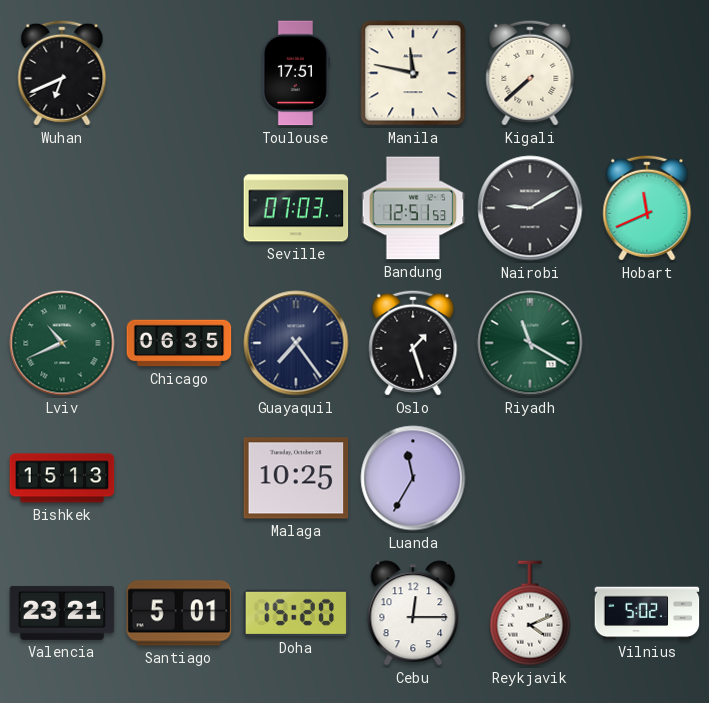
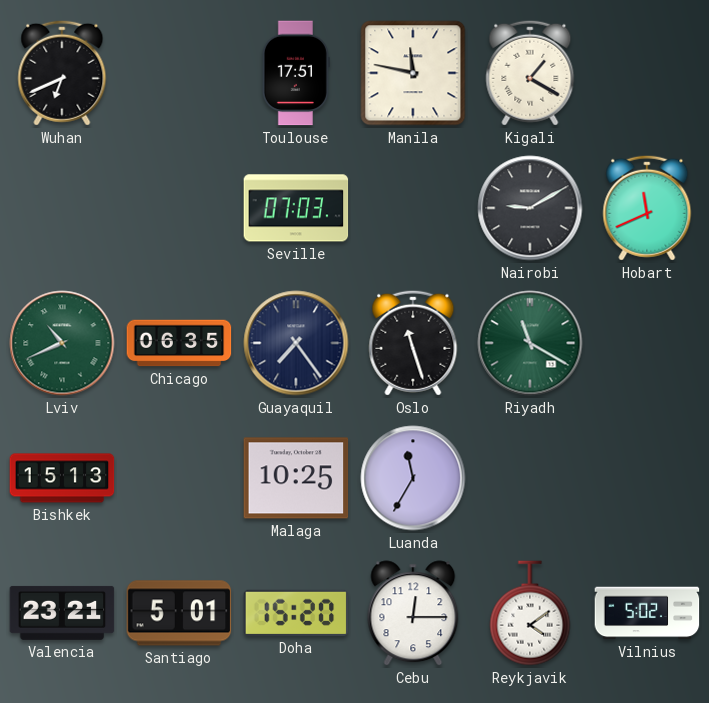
Kigali: 7:38 -> 1:20
Bandung: 12:51 -> none
Oslo: 1:27 -> 11:27
Reykjavik: 4:11 -> 4:09
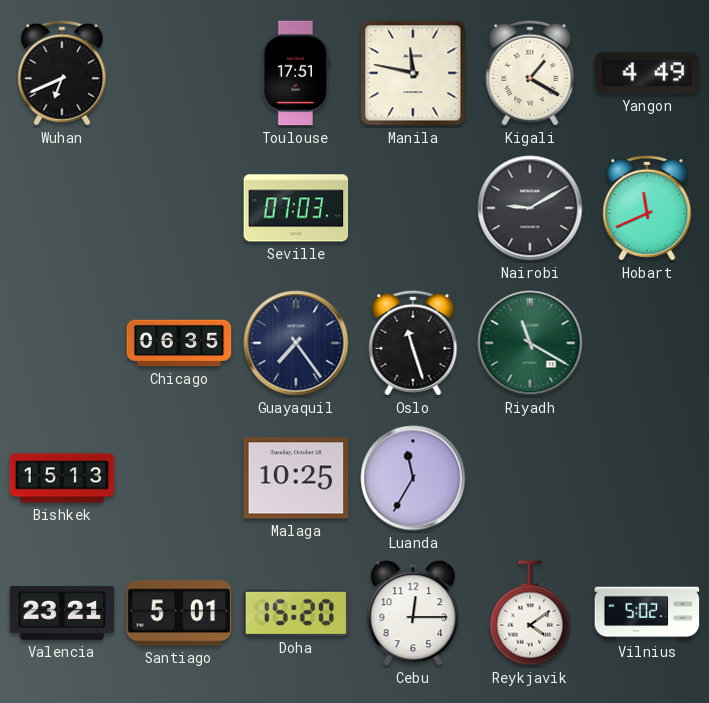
Yangon: none -> 4:49
Lviv: 10:41 -> none
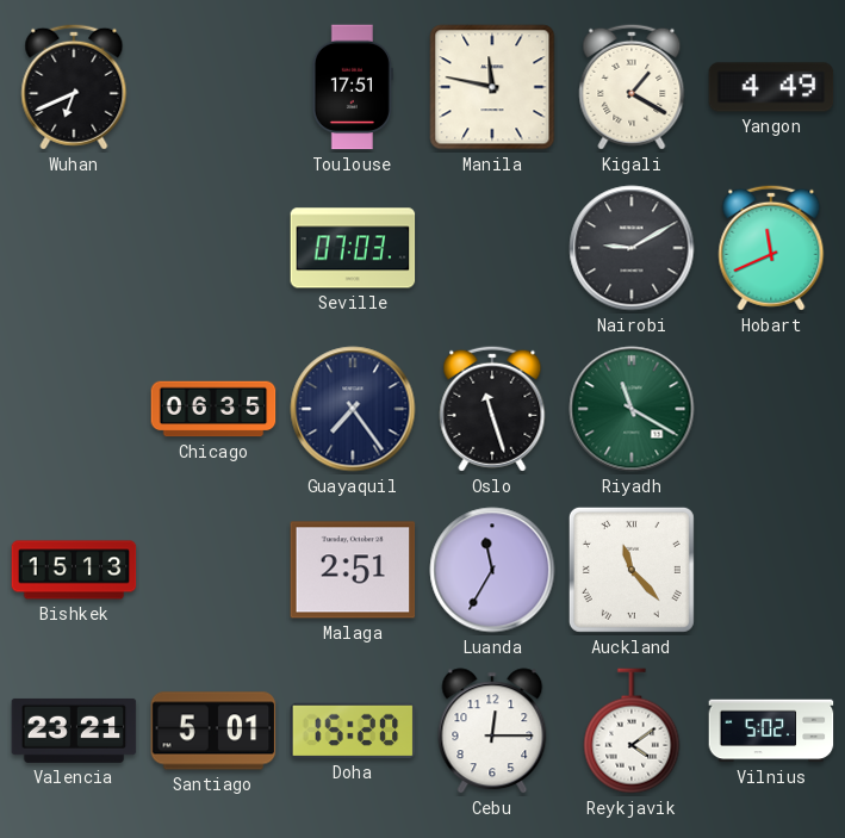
Malaga: 10:25 -> 2:51
Auckland: none -> 11:23
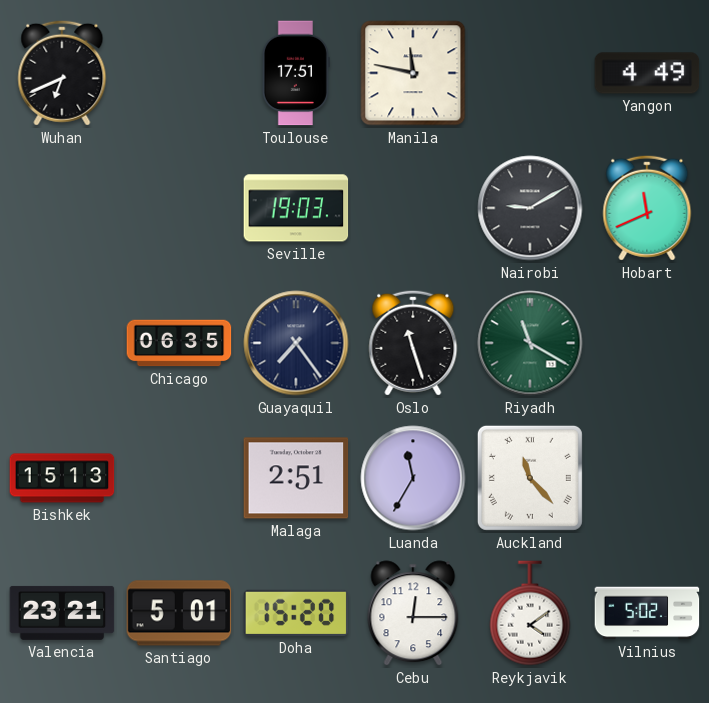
Kigali: 1:20 -> none
Seville: 07:03 -> 19:03
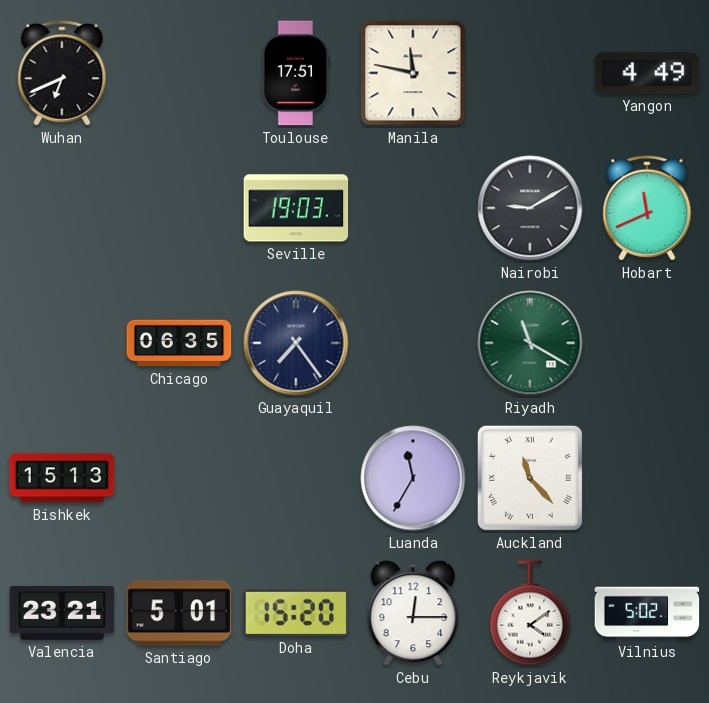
Oslo: 11:27 -> none
Malaga: 2:51 -> none
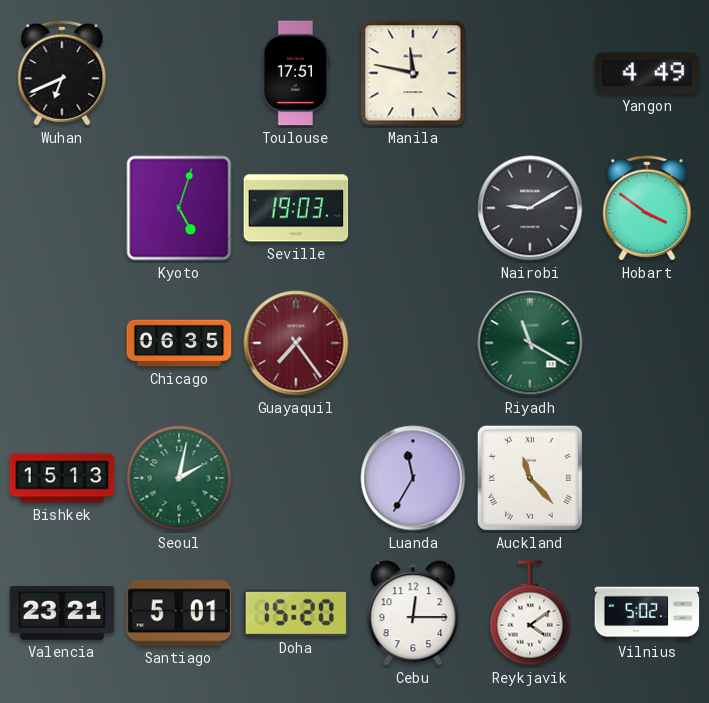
Kyoto: none -> 5:03
Hobart: 11:41 -> 3:51
Guayaquil dial: navy -> burgundy
Seoul: none -> 2:02
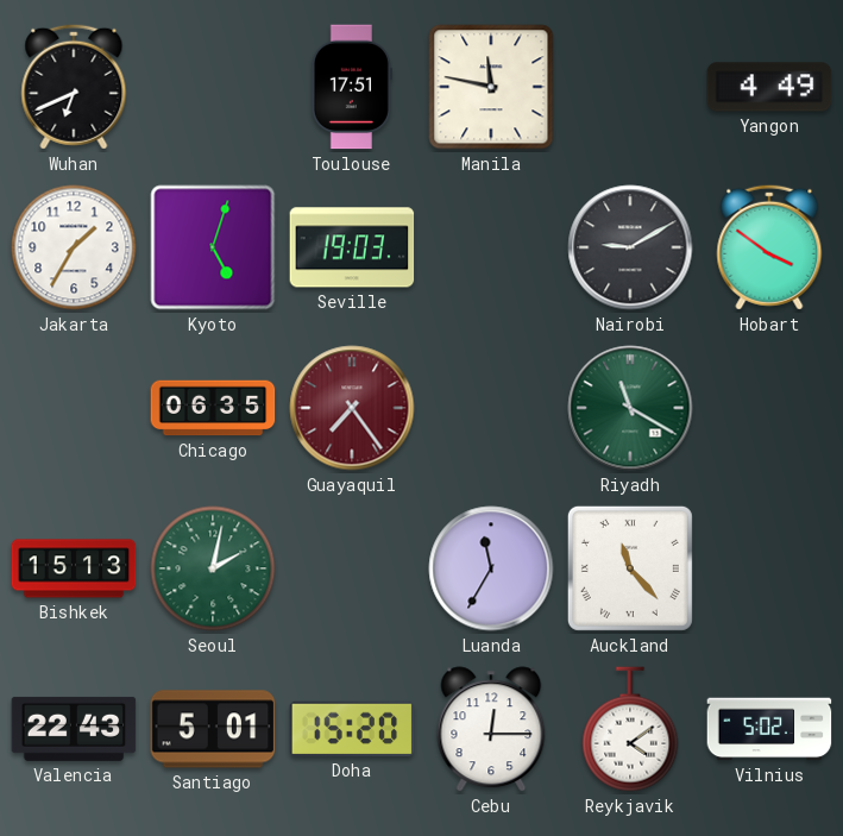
Jakarta: none -> 1:35
Valencia: 23:21 -> 22:43
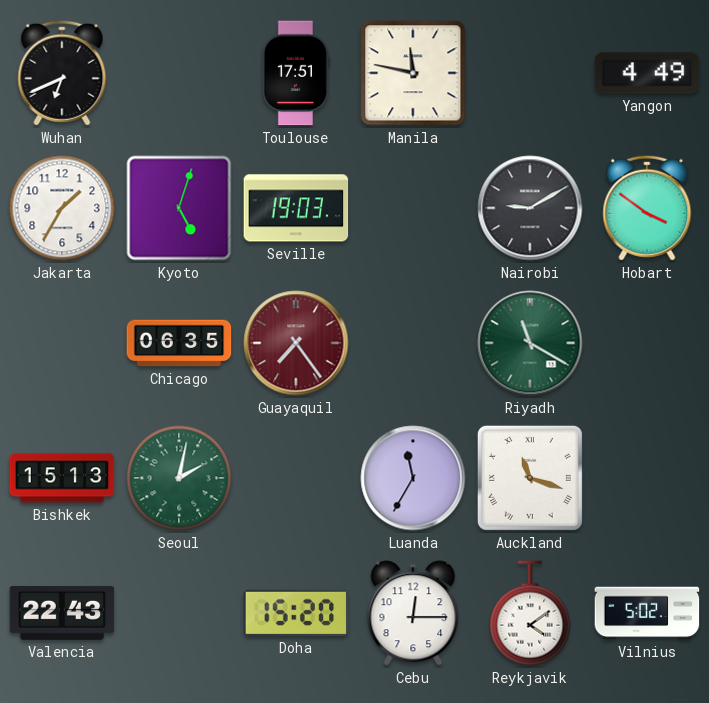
Auckland: 11:23 -> 11:18
Santiago: 5:01 -> none
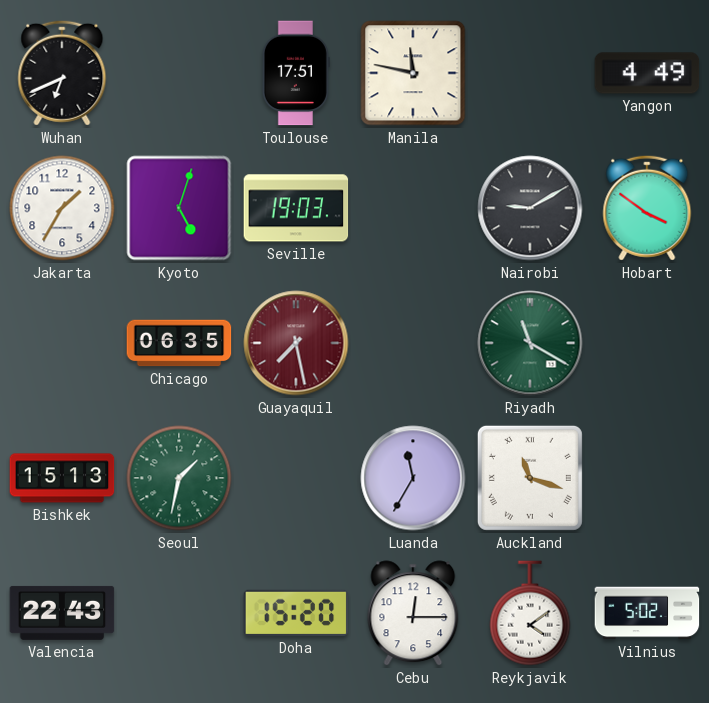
Guayaquil: 7:24 -> 7:28
Seoul: 2:02 -> 1:32
